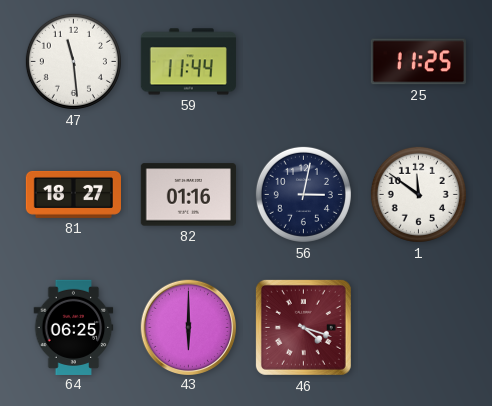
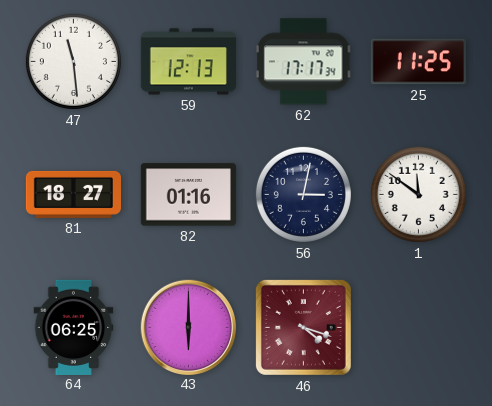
59: 11:44 -> 12:13
62: none -> 17:17
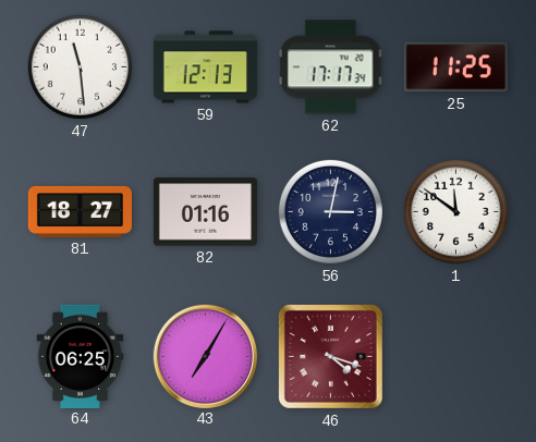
43: 6:00 -> 7:05
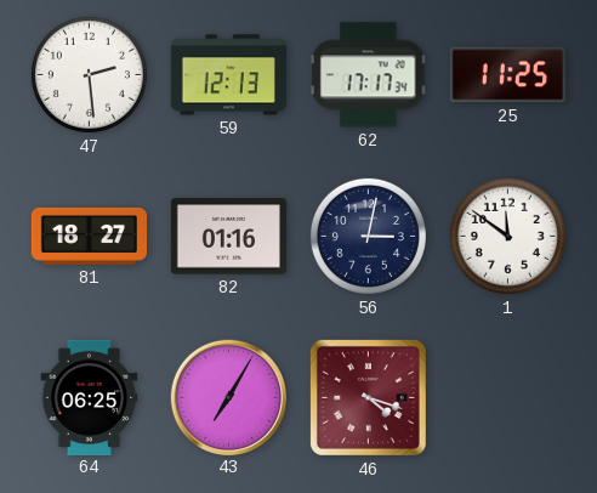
47: 11:29 -> 2:29
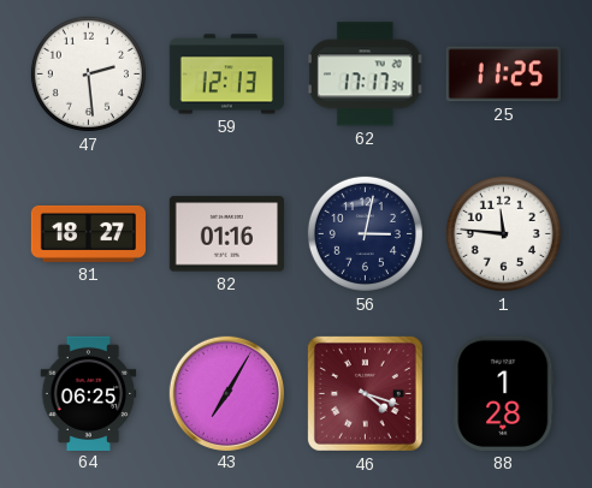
1: 11:51 -> 11:46
88: none -> 1:28
